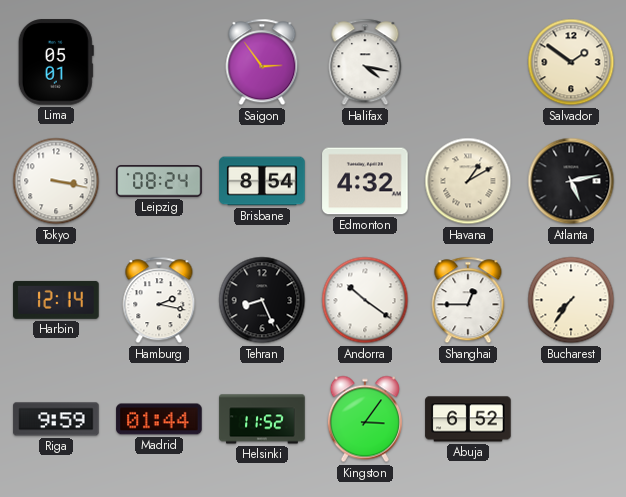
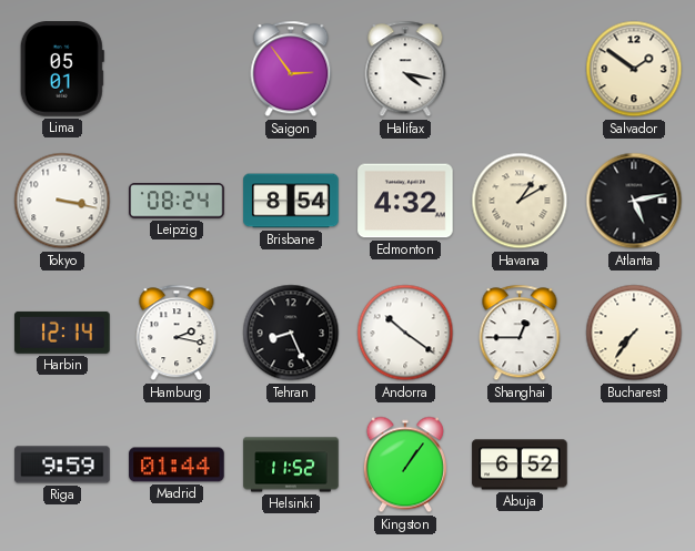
Kingston: 3:06 -> 1:06
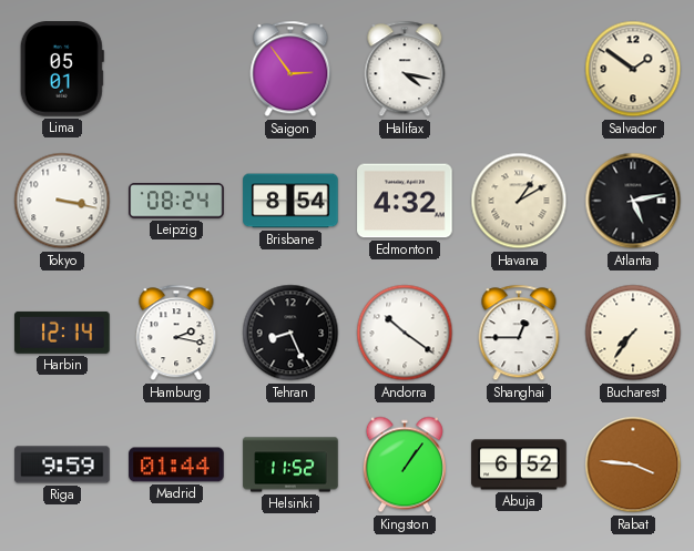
Rabat: none -> 3:46
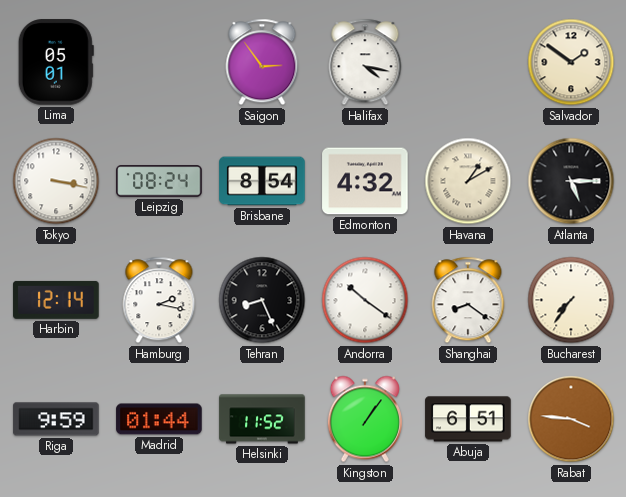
Atlanta: 5:13 -> 5:15
Shanghai: 12:45 -> 8:21
Abuja: 6:52 -> 6:51
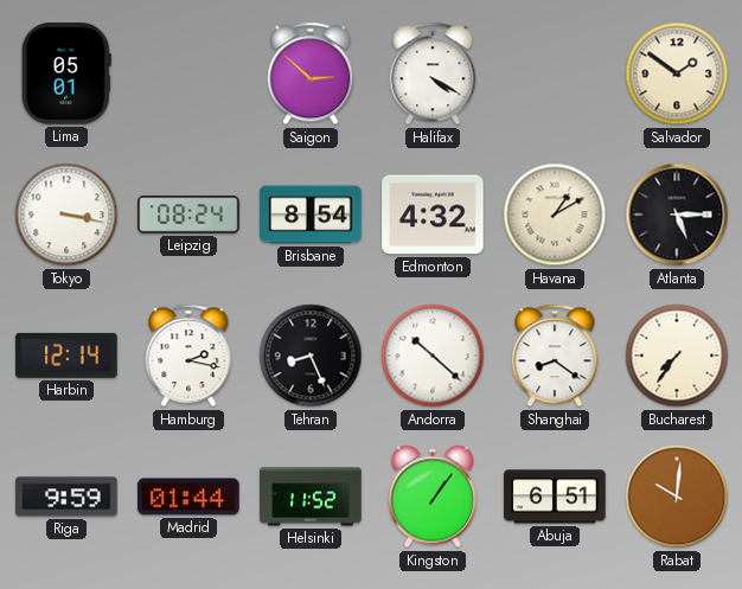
Saigon: 2:54 -> 2:52
Halifax: 4:17 -> 4:20
Andorra: 10:21 -> 10:22
Rabat: 3:46 -> 10:01
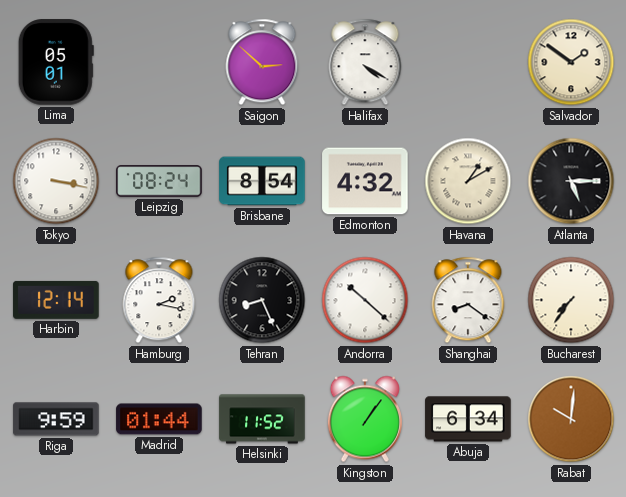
Abuja: 6:51 -> 6:34
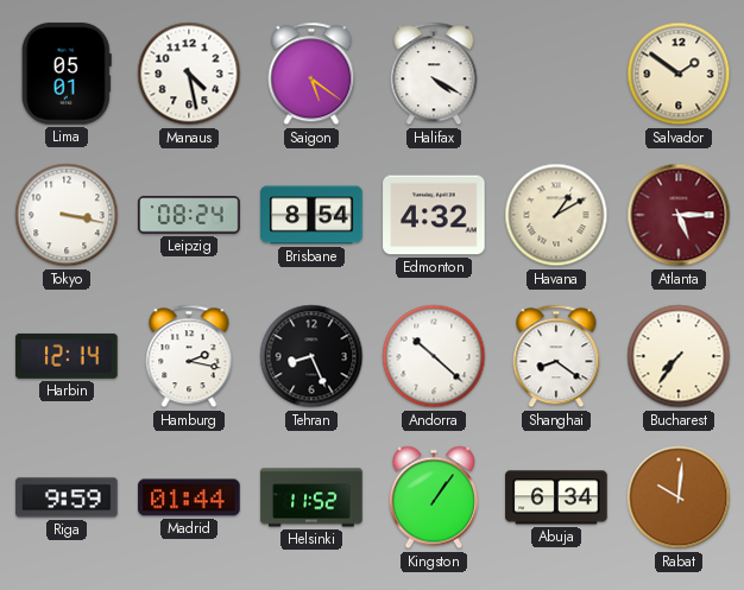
Manaus: none -> 4:28
Saigon: 2:52 -> 5:21
Atlanta dial: black -> burgundy
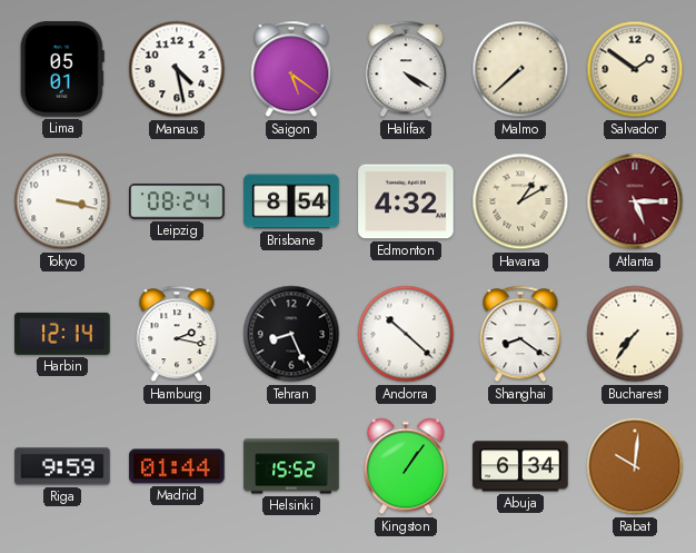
Malmo: none -> 7:38
Helsinki: 11:52 -> 15:52
